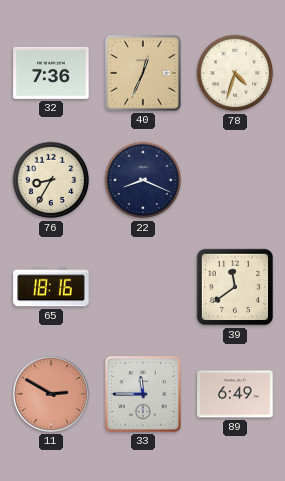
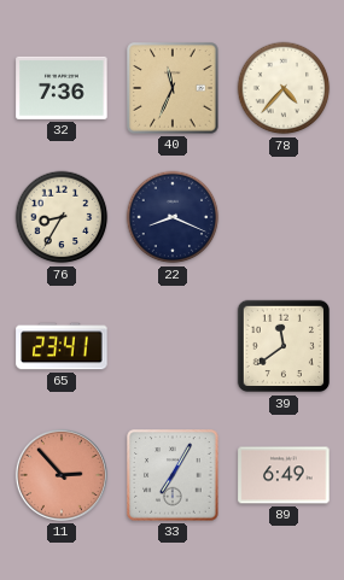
40: 12:34 -> 11:34
78: 4:33 -> 4:37
65: 18:16 -> 23:41
11: 2:50 -> 2:53
33: 11:45 -> 7:05
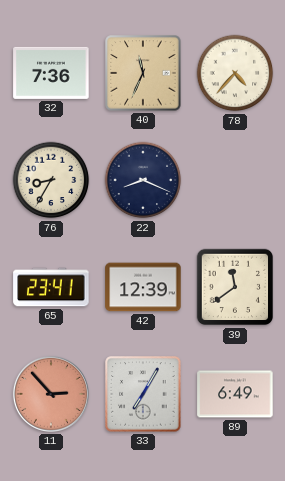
42: none -> 12:39
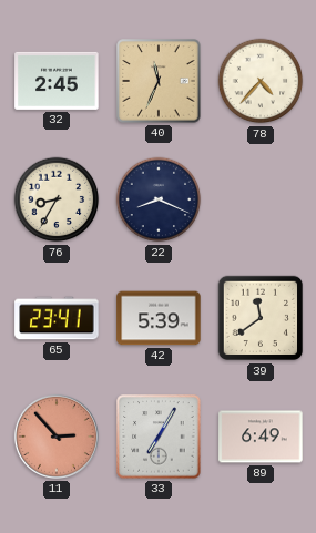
32: 7:36 -> 2:45
42: 12:39 -> 5:39
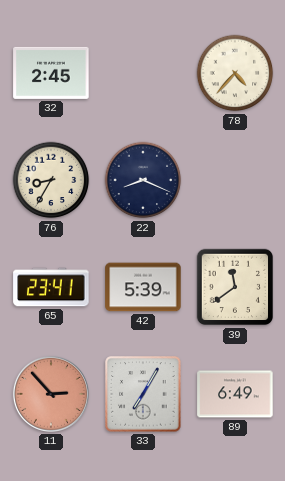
40: 11:34 -> none
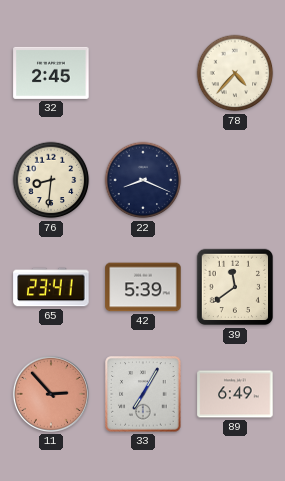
76: 8:35 -> 8:31
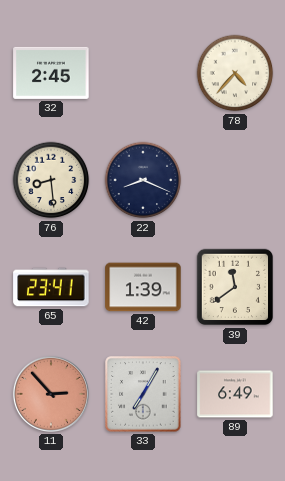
76: 8:31 -> 8:29
42: 5:39 -> 1:39
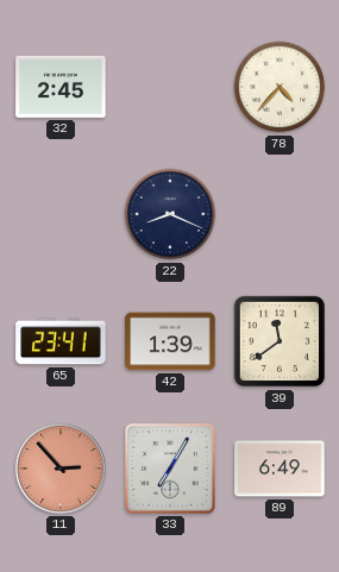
76: 8:29 -> none
